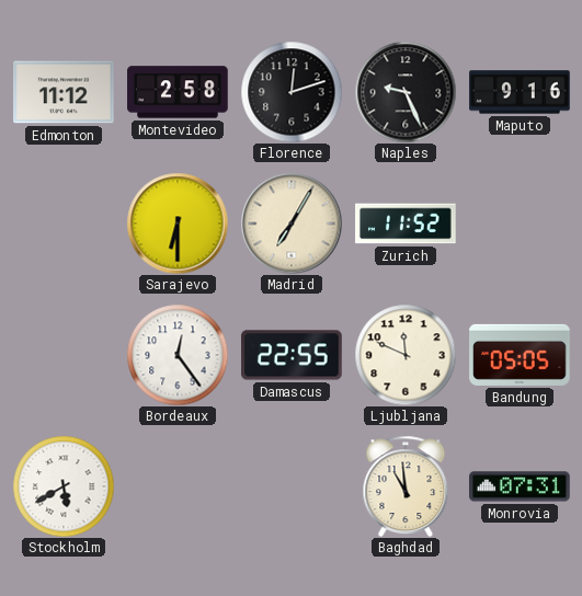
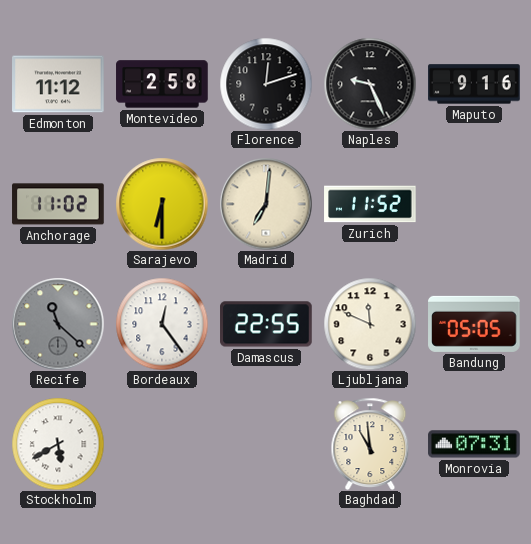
Anchorage: none -> 11:02
Madrid: 7:05 -> 7:01
Recife: none -> 11:22
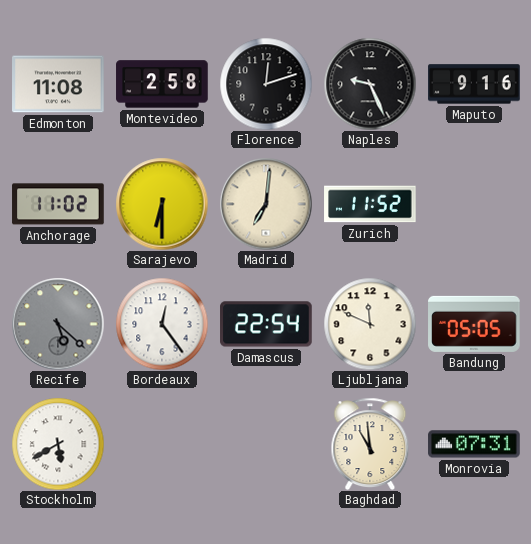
Edmonton: 11:12 -> 11:08
Recife: 11:22 -> 5:22
Damascus: 22:55 -> 22:54
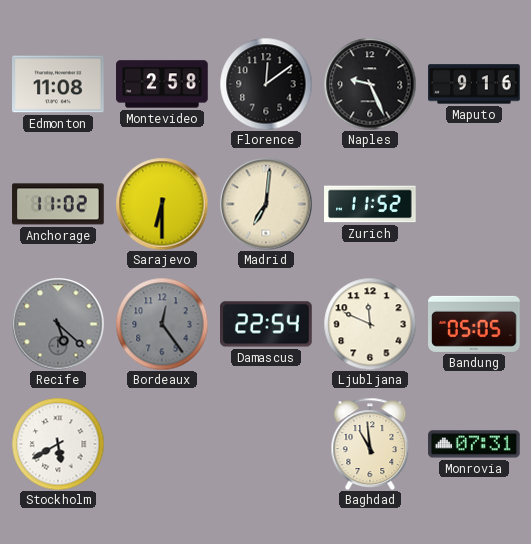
Florence: 12:12 -> 12:09
Bordeaux dial: white -> grey
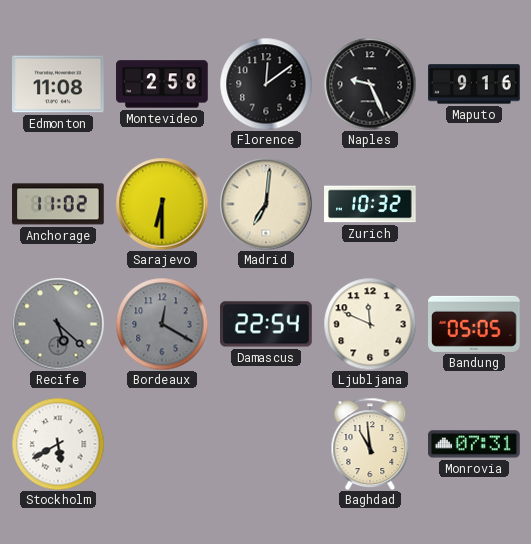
Zurich: 11:52 -> 10:32
Bordeaux: 12:24 -> 12:20
